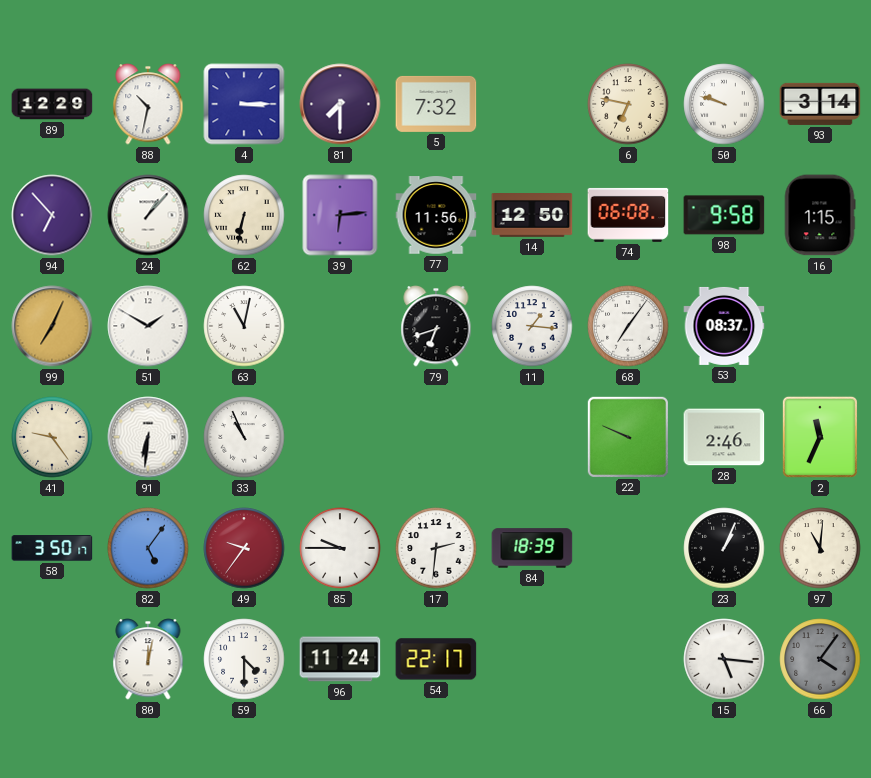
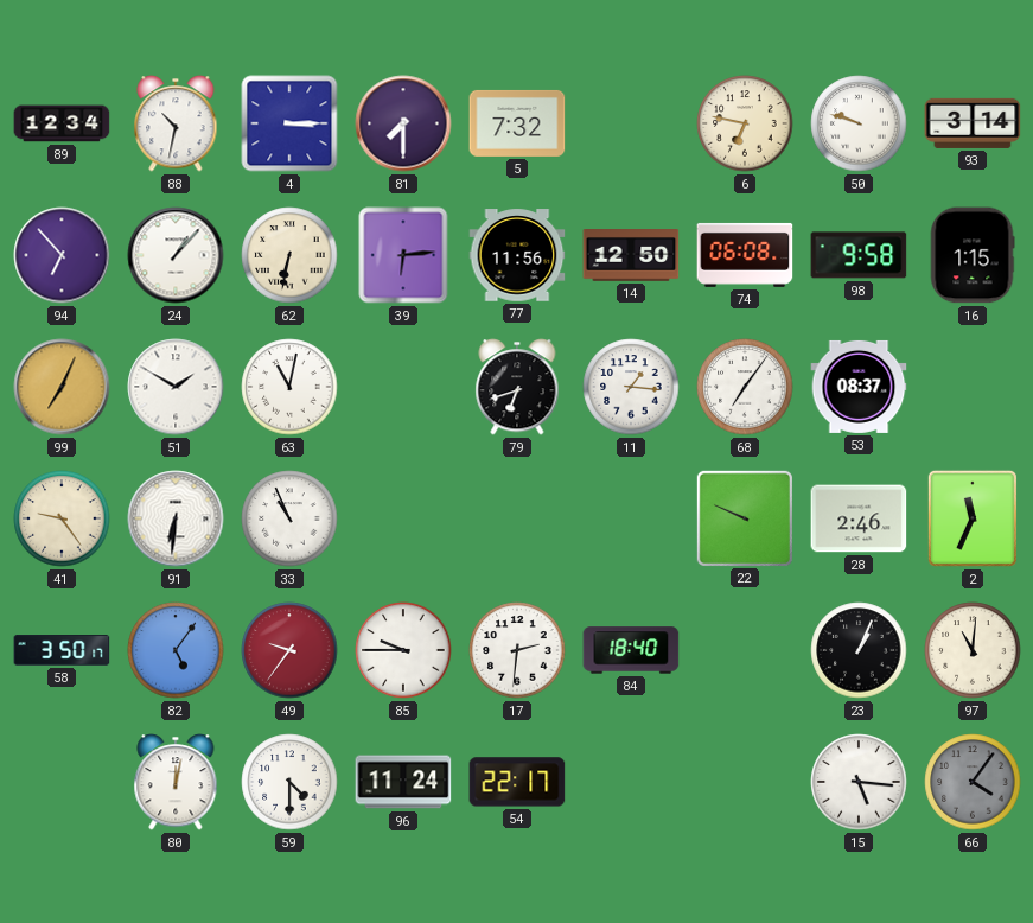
89: 12:29 -> 12:34
84: 18:39 -> 18:40
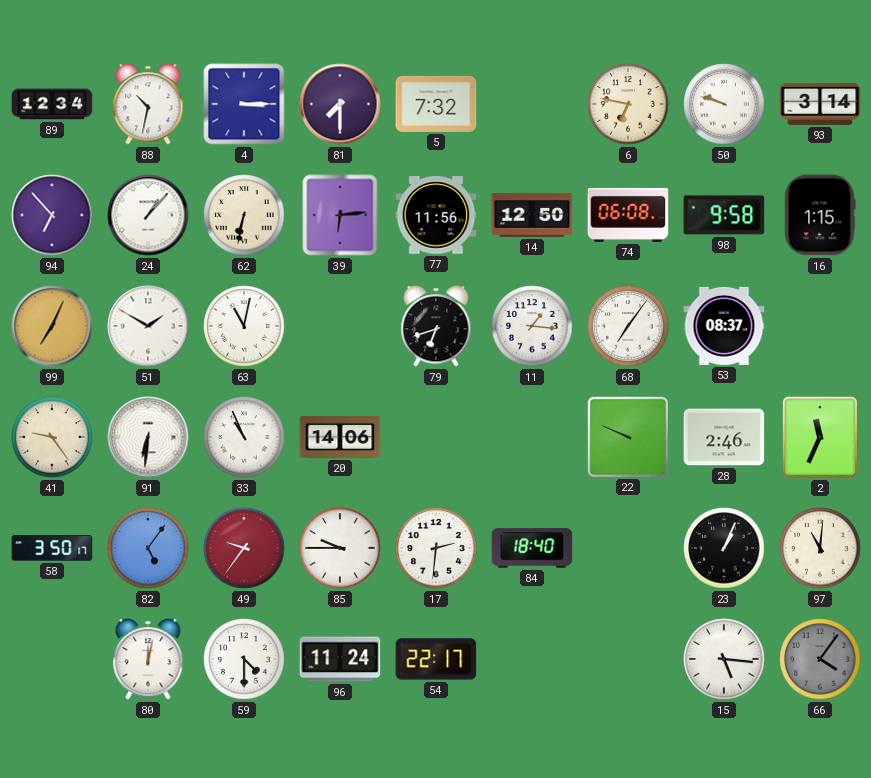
20: none -> 14:06
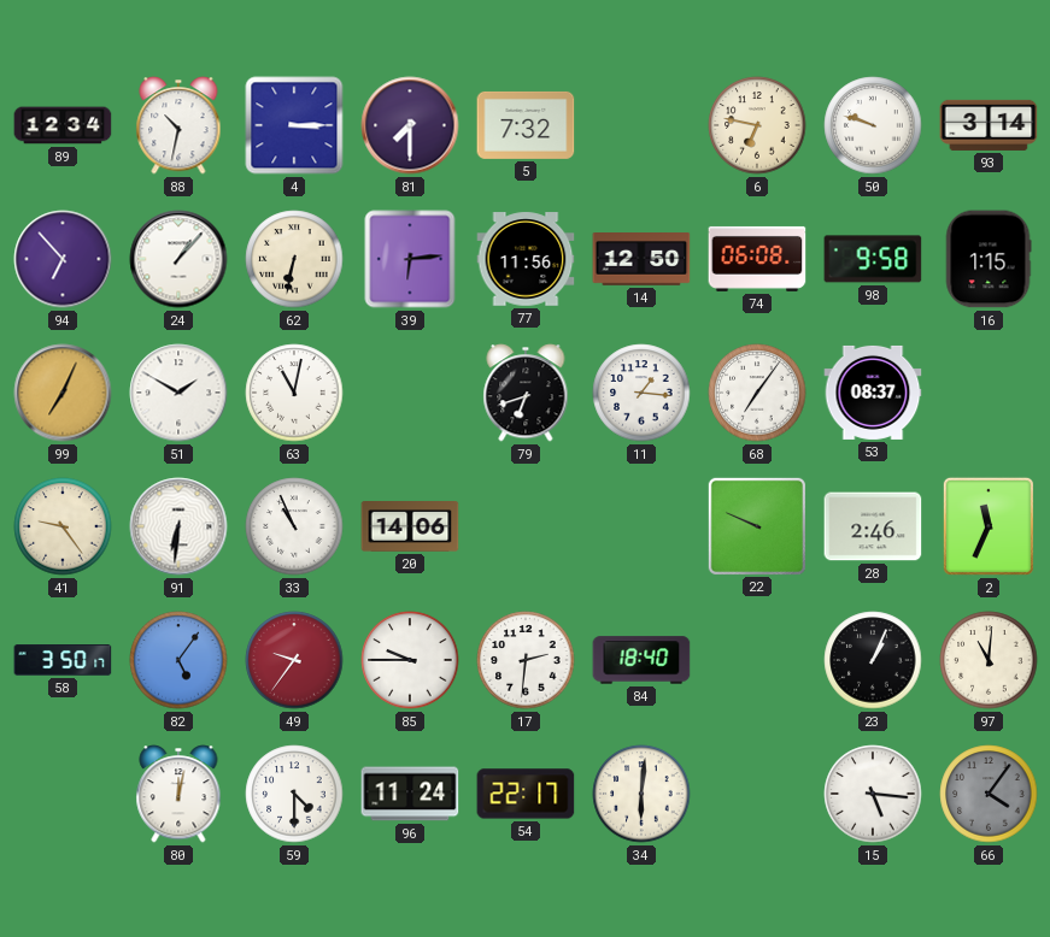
34: none -> 6:01
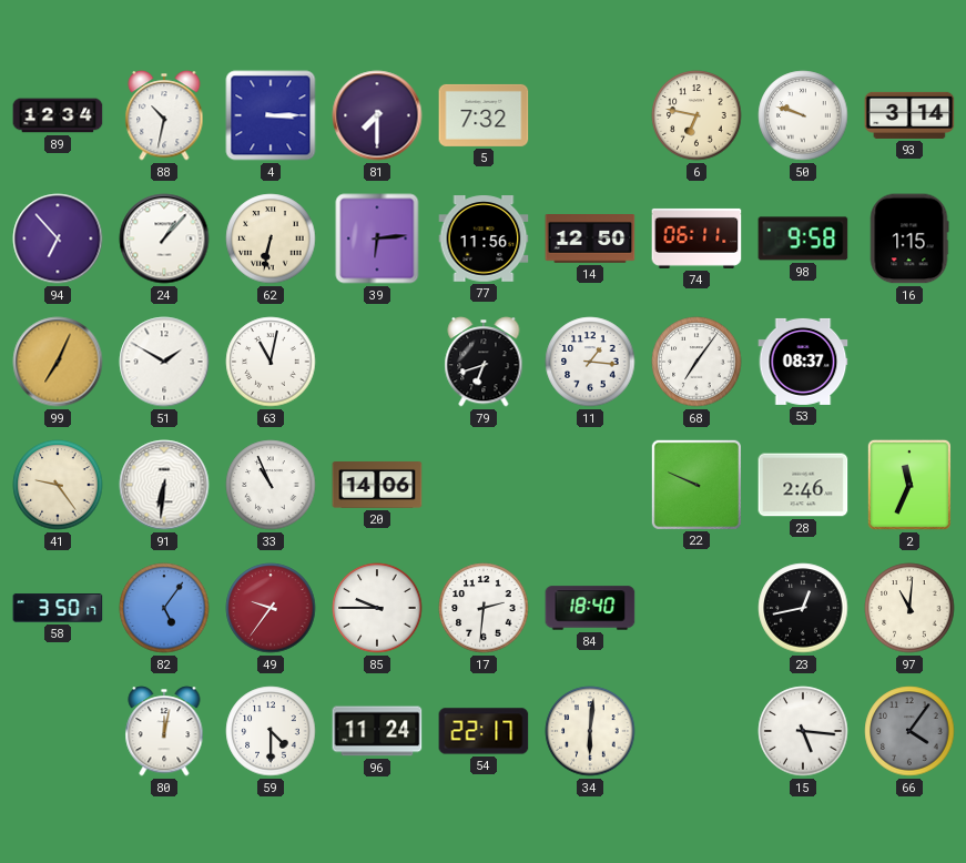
74: 06:08 -> 06:11
23: 1:04 -> 12:43
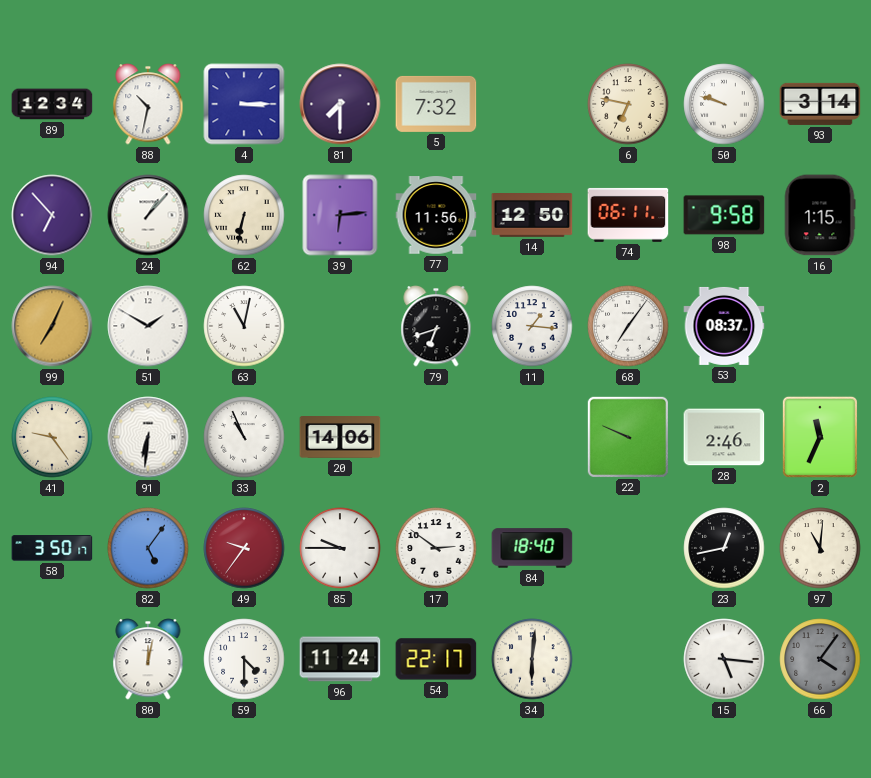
17: 2:31 -> 2:51
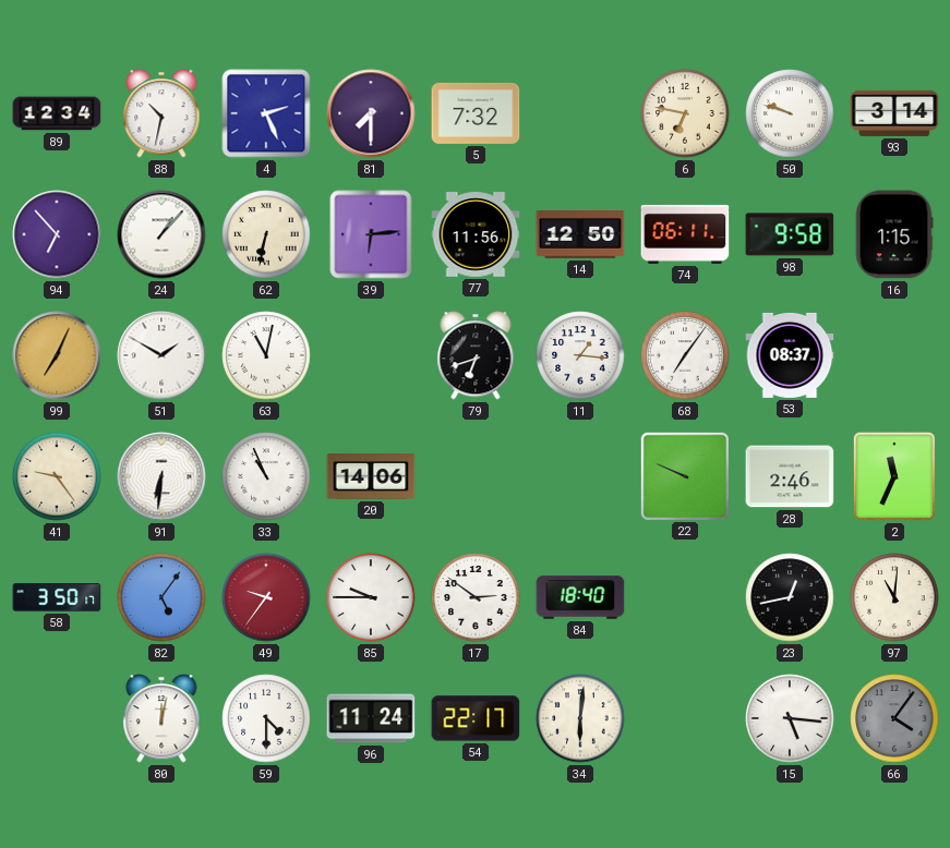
4: 3:15 -> 2:26
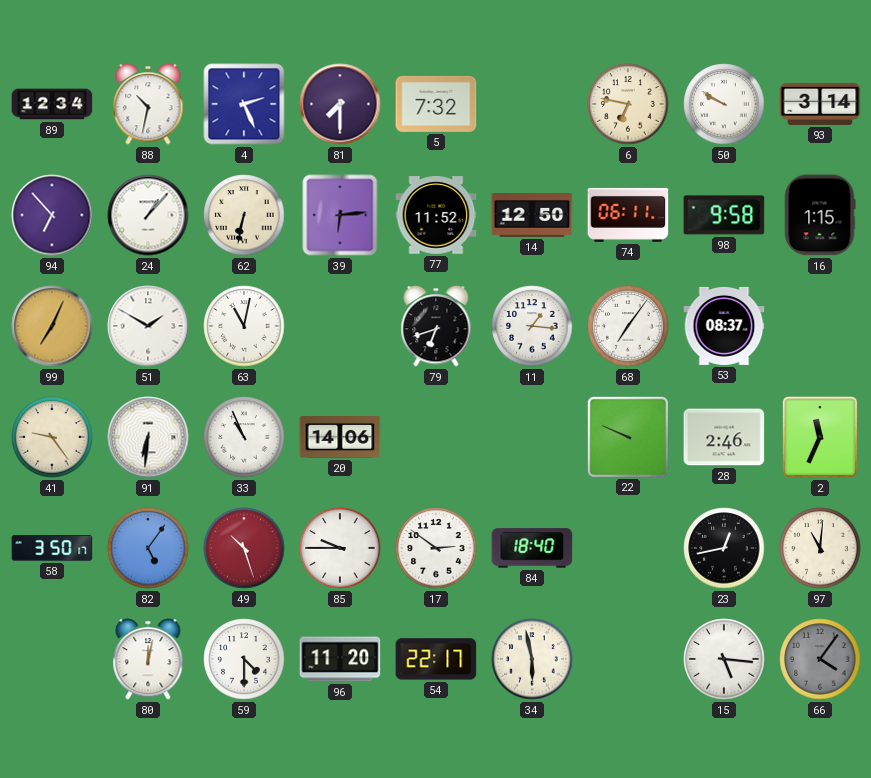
50: 9:48 -> 9:50
77: 11:56 -> 11:52
49: 9:36 -> 10:27
96: 11:24 -> 11:20
34: 6:01 -> 5:58
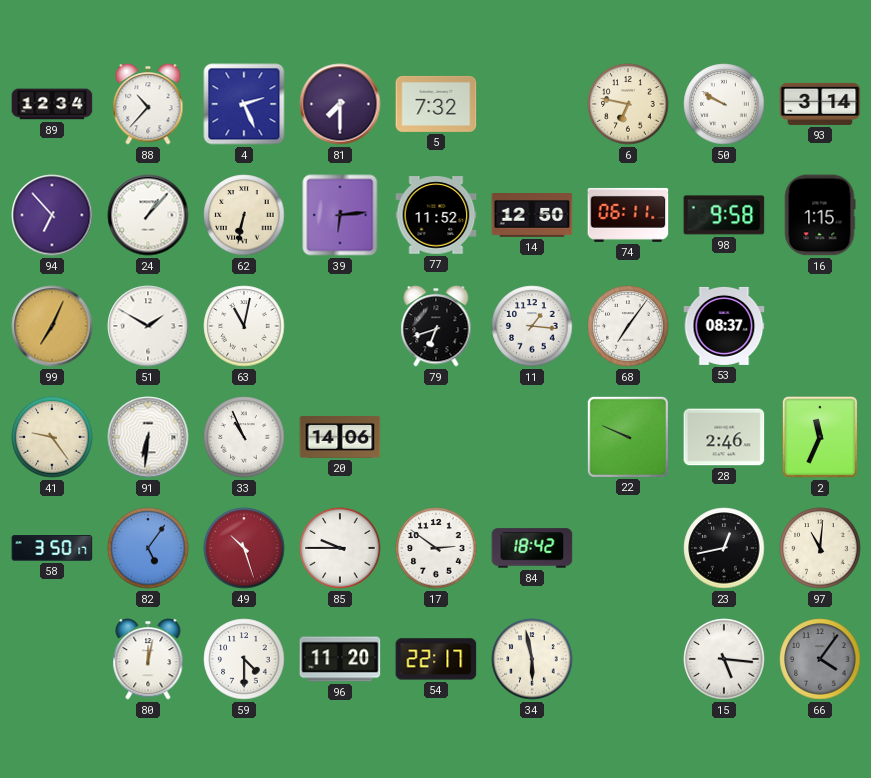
88: 10:32 -> 10:37
84: 18:40 -> 18:42
